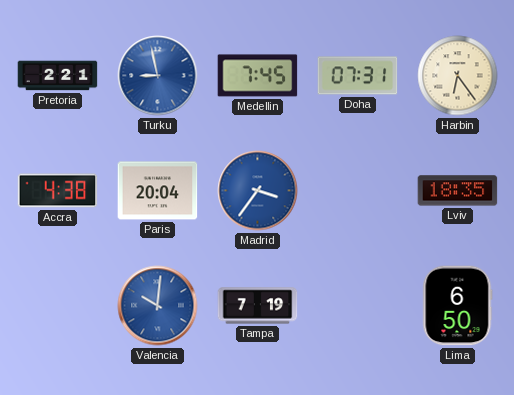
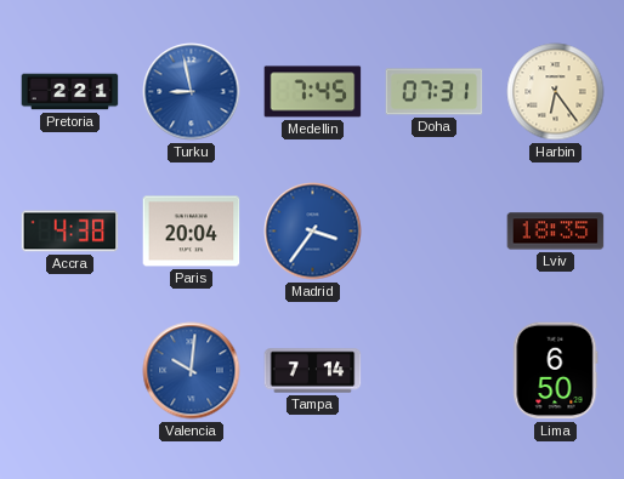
Tampa: 7:19 -> 7:14
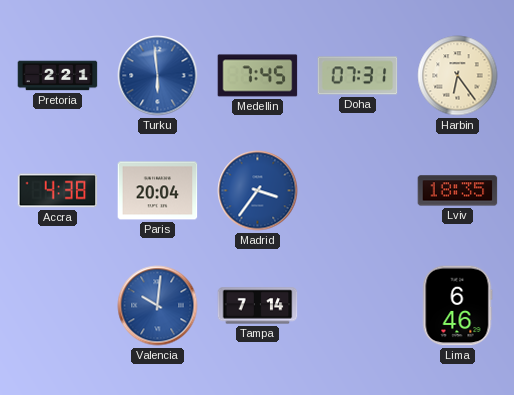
Turku: 8:58 -> 5:59
Lima: 6:50 -> 6:46
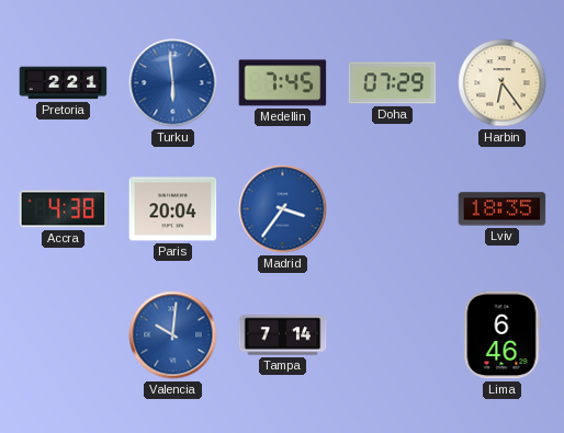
Doha: 07:31 -> 07:29
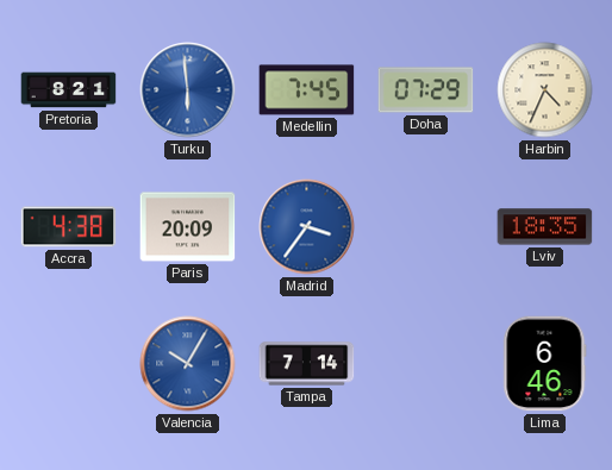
Pretoria: 2:21 -> 8:21
Harbin: 6:24 -> 4:34
Paris: 20:04 -> 20:09
Valencia: 10:01 -> 10:05
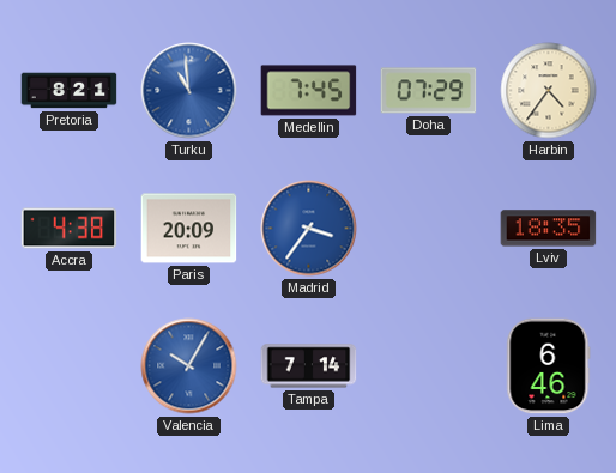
Turku: 5:59 -> 10:59
Harbin: 4:34 -> 4:36
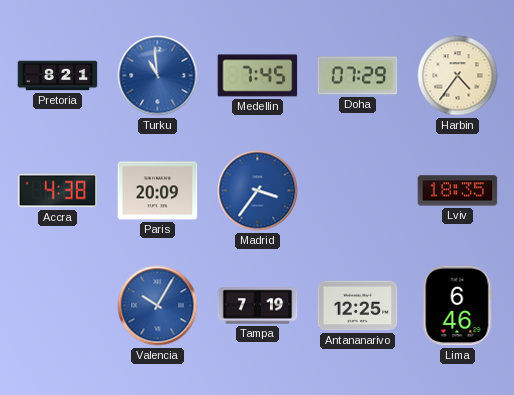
Tampa: 7:14 -> 7:19
Antananarivo: none -> 12:25
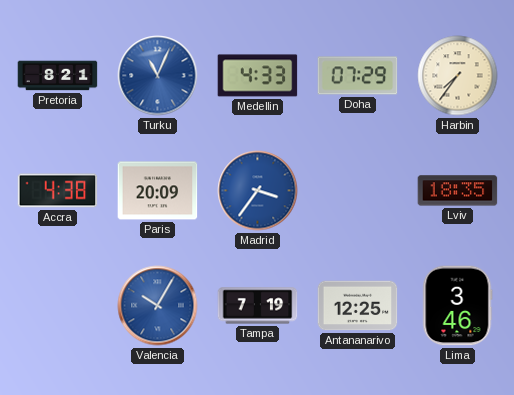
Turku: 10:59 -> 11:04
Medellin: 7:45 -> 4:33
Harbin: 4:36 -> 7:36
Lima: 6:46 -> 3:46
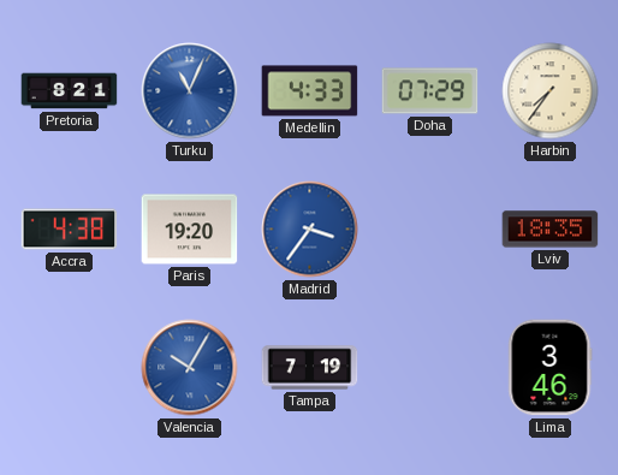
Paris: 20:09 -> 19:20
Antananarivo: 12:25 -> none
